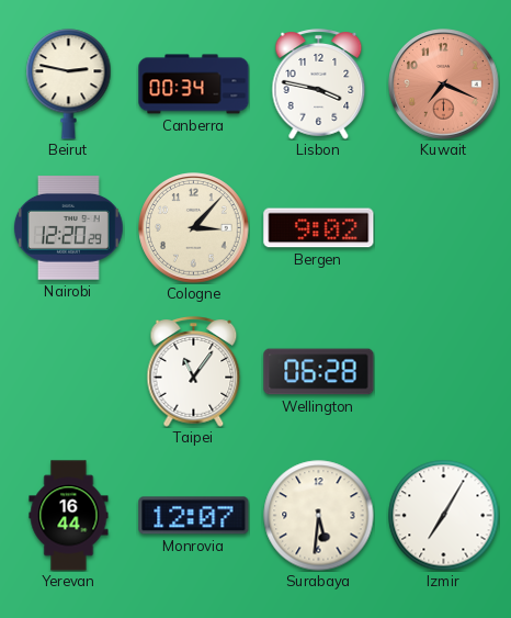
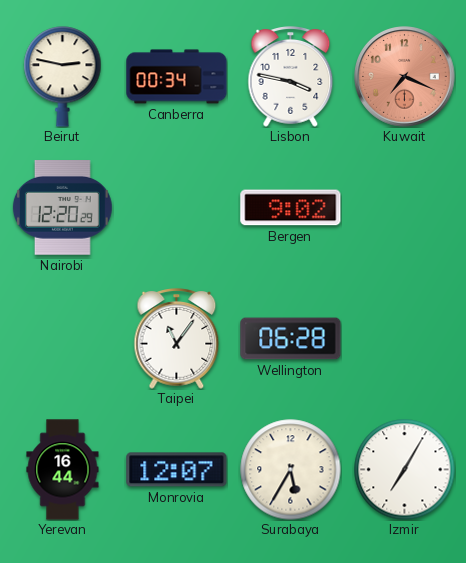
Cologne: 3:07 -> none
Surabaya: 5:31 -> 5:35
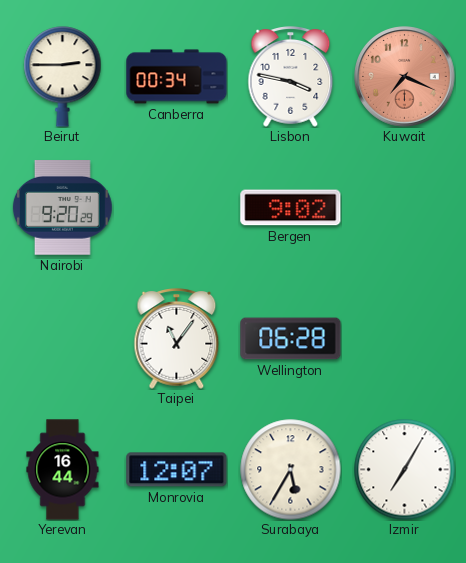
Beirut: 2:47 -> 2:45
Nairobi: 12:20 -> 9:20
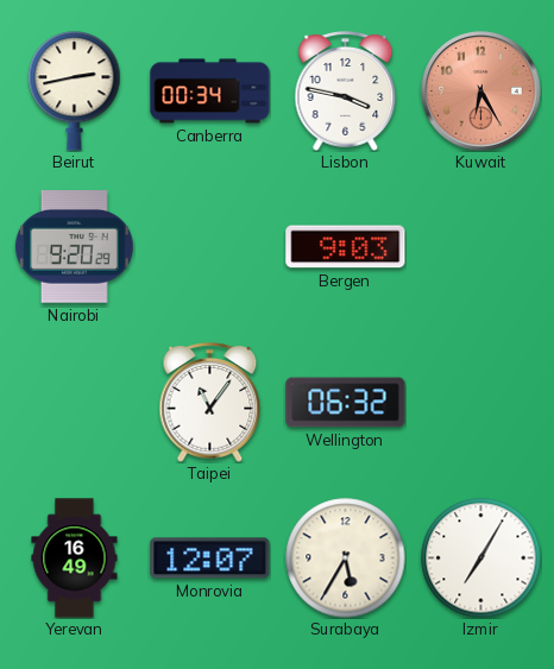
Beirut: 2:45 -> 2:43
Kuwait: 7:19 -> 6:25
Bergen: 9:02 -> 9:03
Wellington: 06:28 -> 06:32
Yerevan: 16:44 -> 16:49
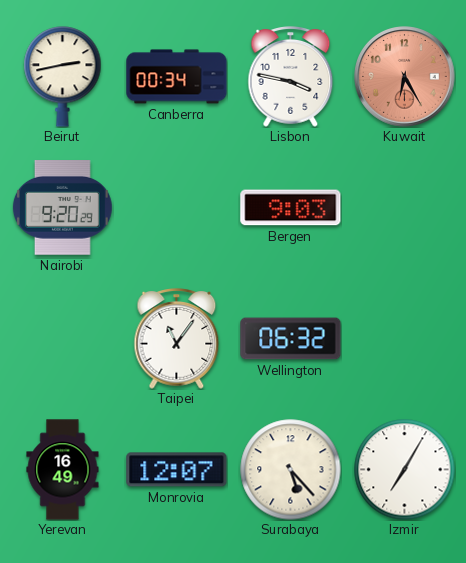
Surabaya: 5:35 -> 5:23
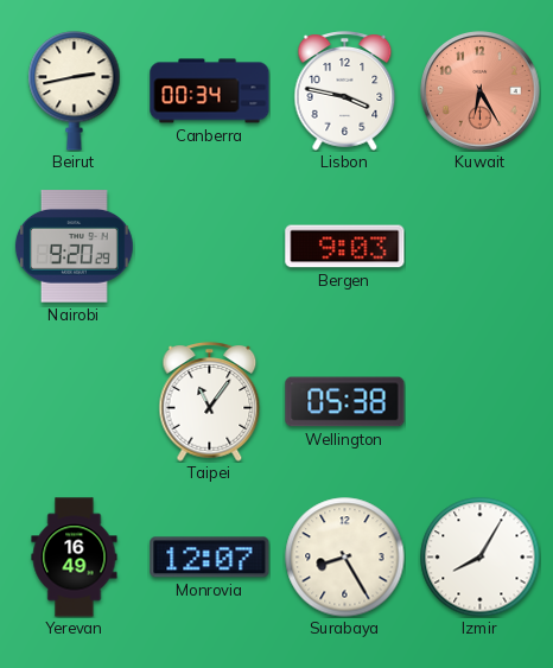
Wellington: 06:32 -> 05:38
Surabaya: 5:23 -> 8:25
Izmir: 7:05 -> 8:05
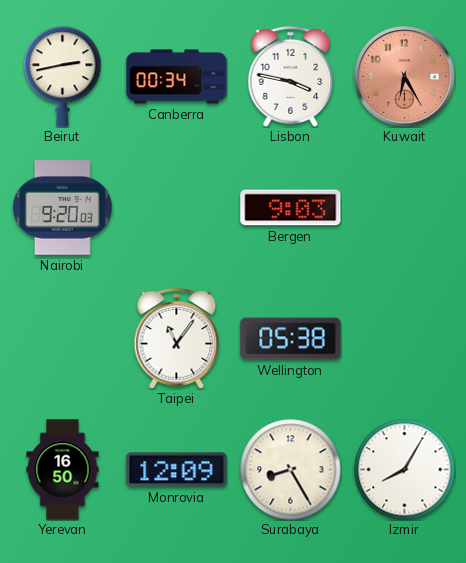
Nairobi: 9:20:29 -> 9:20:03
Yerevan: 16:49 -> 16:50
Monrovia: 12:07 -> 12:09
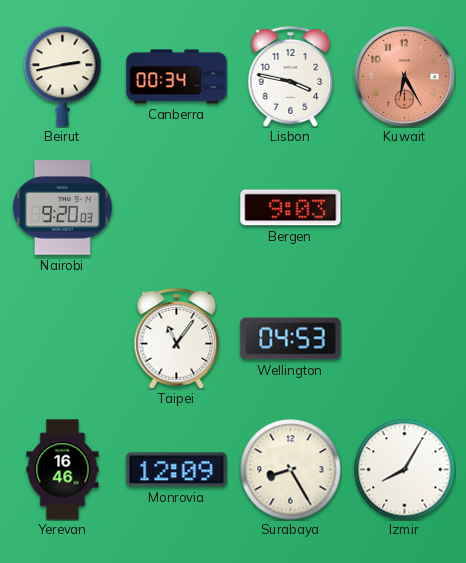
Wellington: 05:38 -> 04:53
Yerevan: 16:50 -> 16:46
